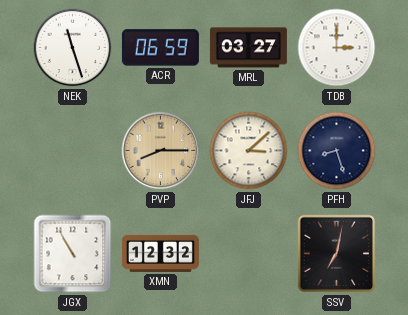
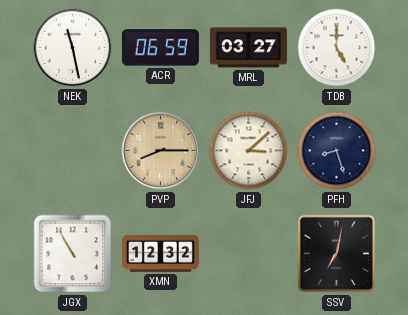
NEK: 11:27 -> 11:28
TDB: 3:00 -> 5:00
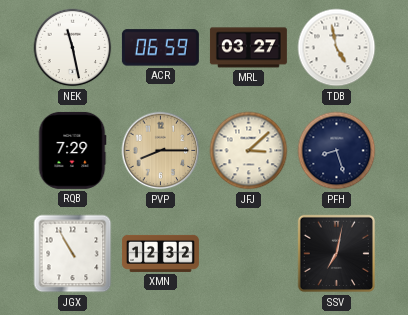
TDB: 5:00 -> 4:58
RQB: none -> 7:29
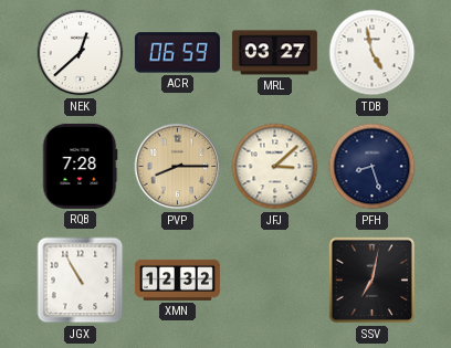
NEK: 11:28 -> 12:38
RQB: 7:29 -> 7:28
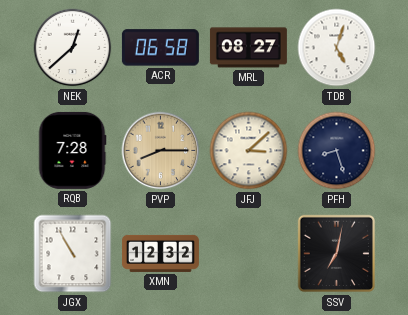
ACR: 06:59 -> 06:58
MRL: 03:27 -> 08:27
TDB: 4:58 -> 5:03
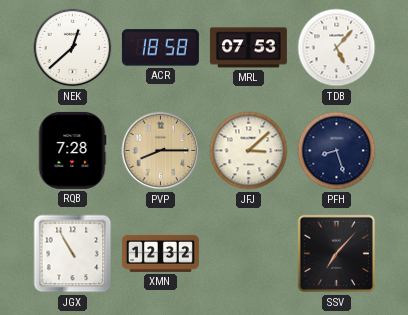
ACR: 06:58 -> 18:58
MRL: 08:27 -> 07:53
TDB: 5:03 -> 5:07
SSV: 7:02 -> 7:07
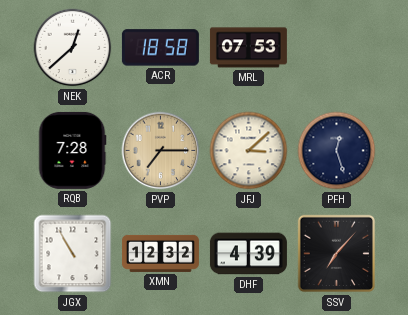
TDB: 5:07 -> none
PVP: 8:15 -> 7:15
PFH: 8:27 -> 12:27
DHF: none -> 4:39
